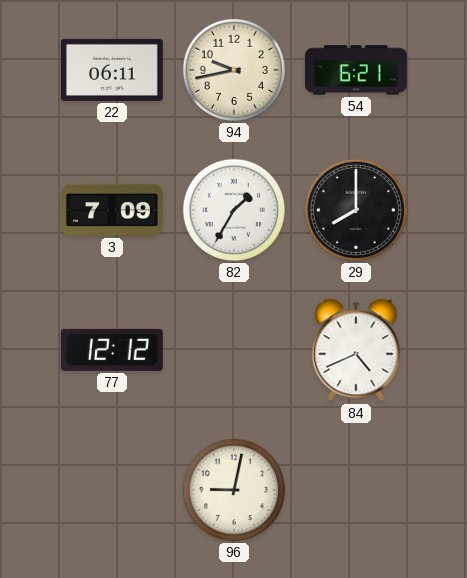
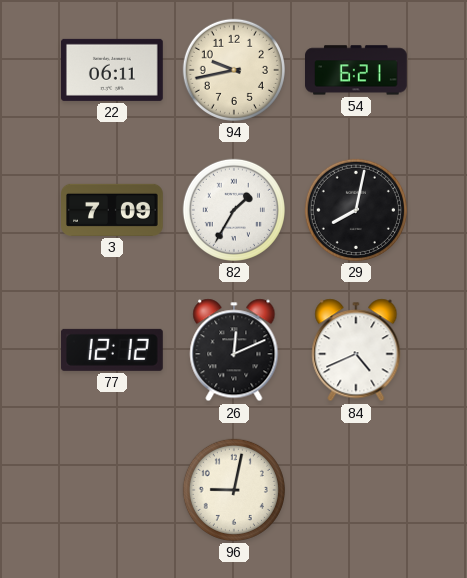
29: 8:00 -> 8:02
26: none -> 12:11
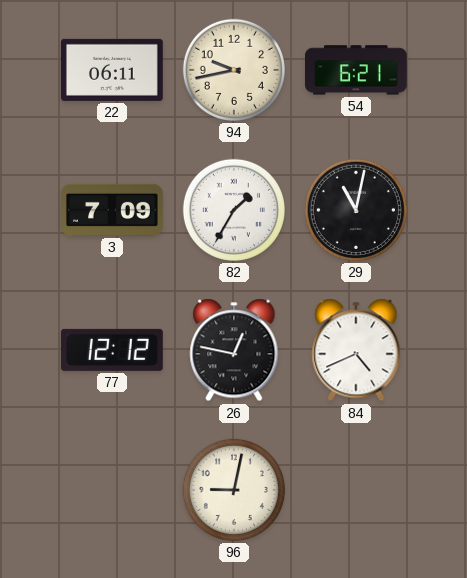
29: 8:02 -> 11:02
26: 12:11 -> 12:47
